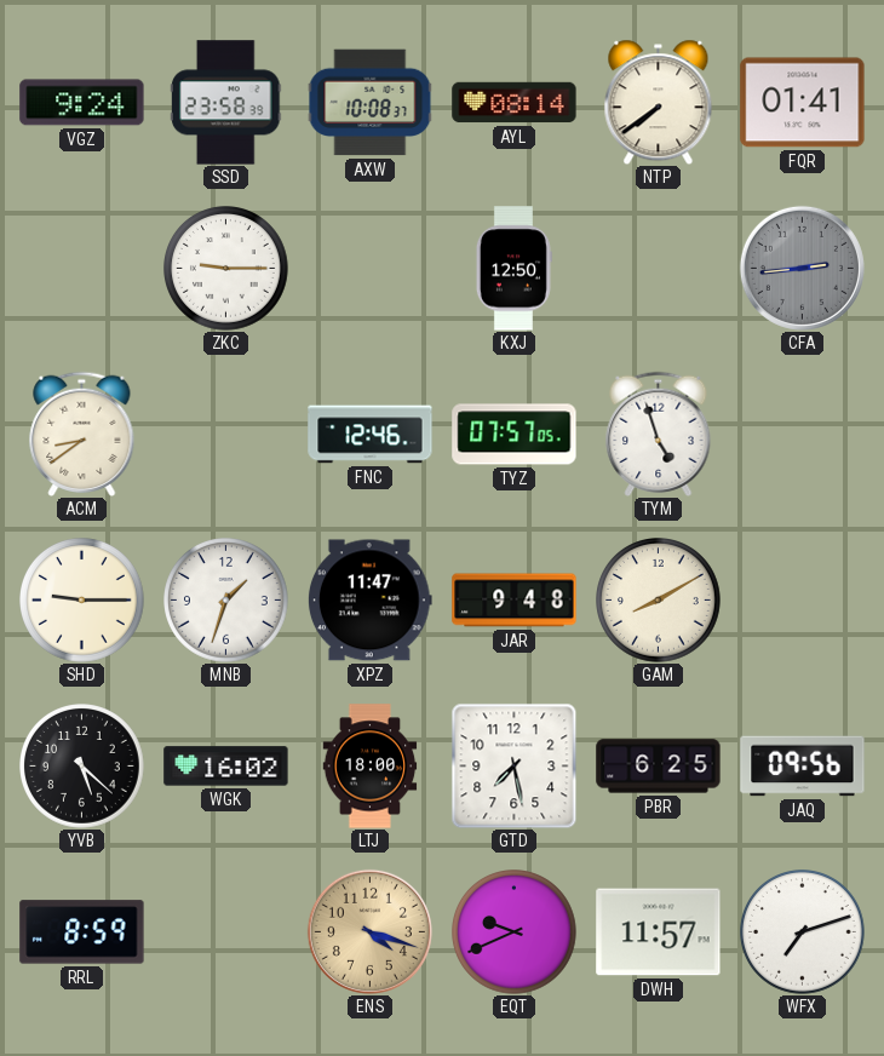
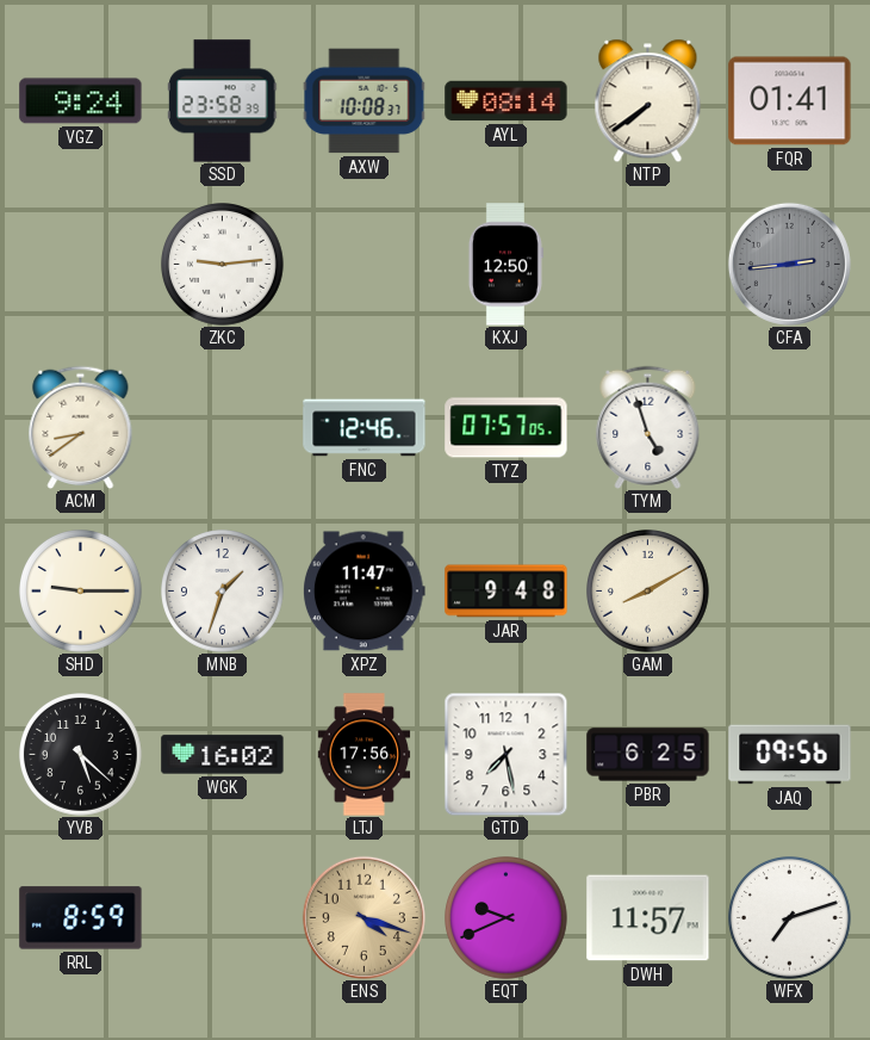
ZKC: 9:15 -> 9:14
LTJ: 18:00 -> 17:56
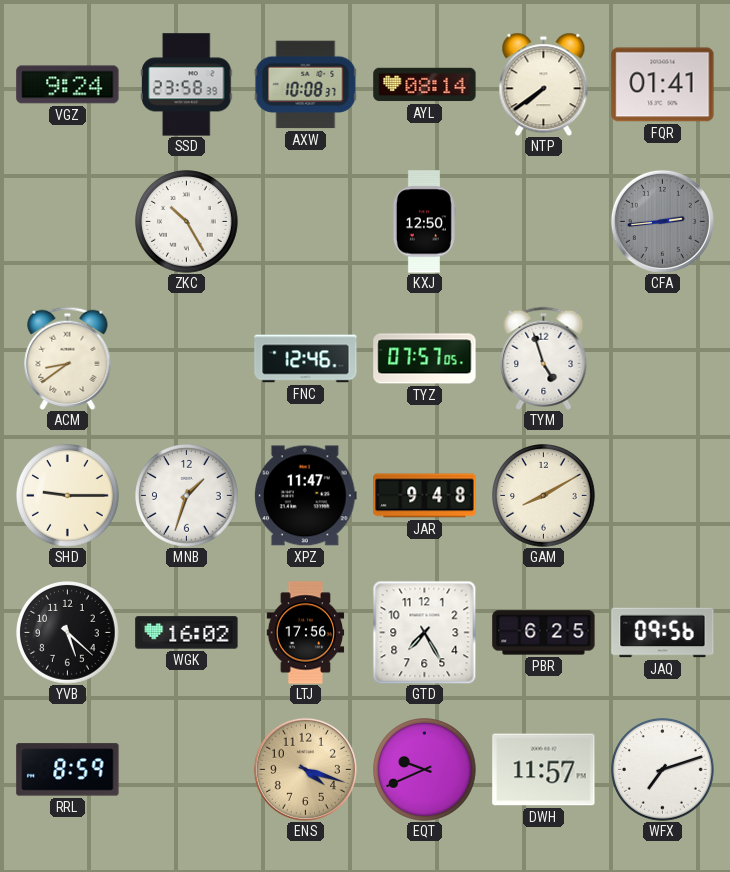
ZKC: 9:14 -> 10:25
GTD: 7:28 -> 7:25
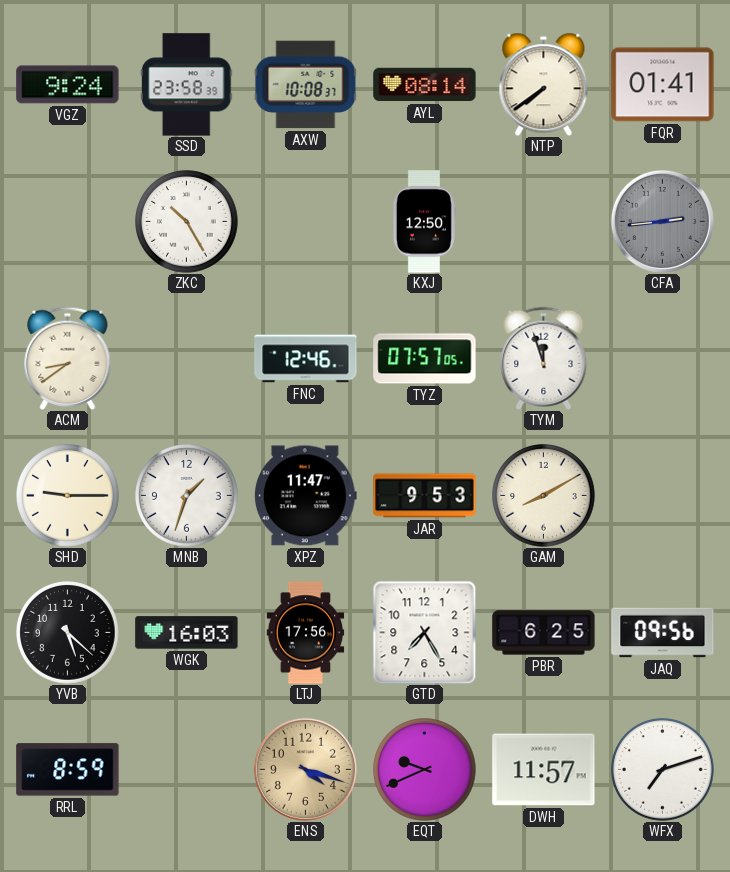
TYM: 4:57 -> 11:57
JAR: 9:48 -> 9:53
WGK: 16:02 -> 16:03
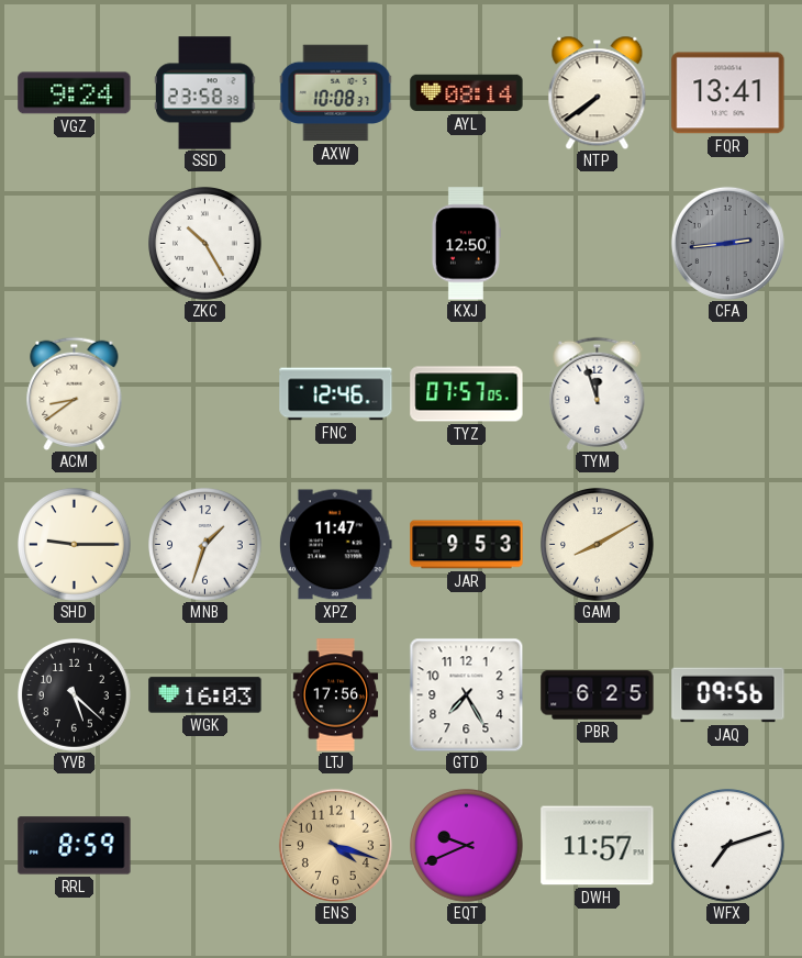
FQR: 01:41 -> 13:41
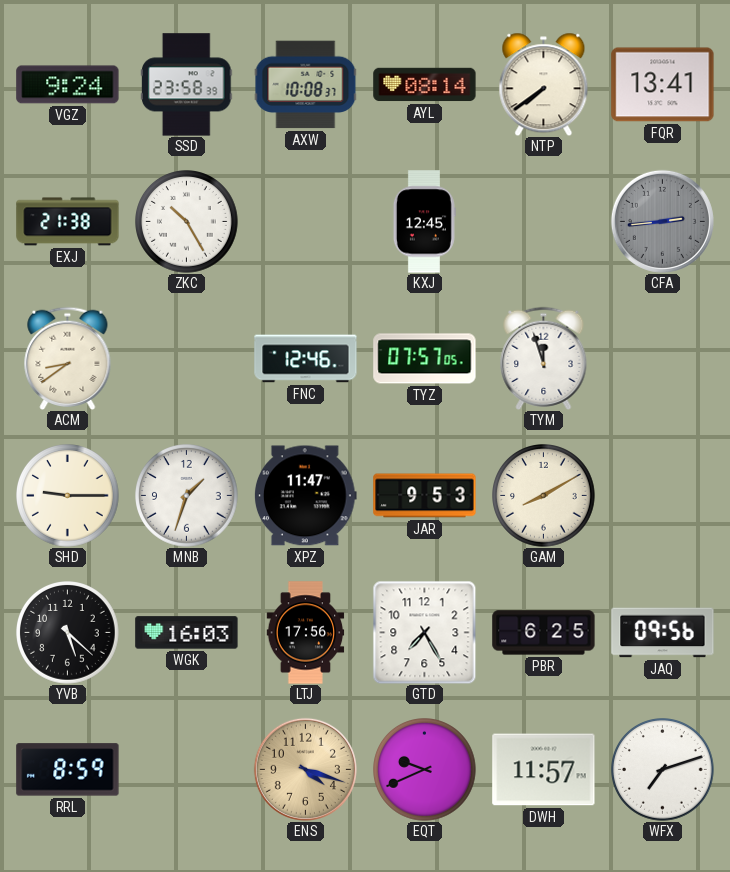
EXJ: none -> 21:38
KXJ: 12:50 -> 12:45
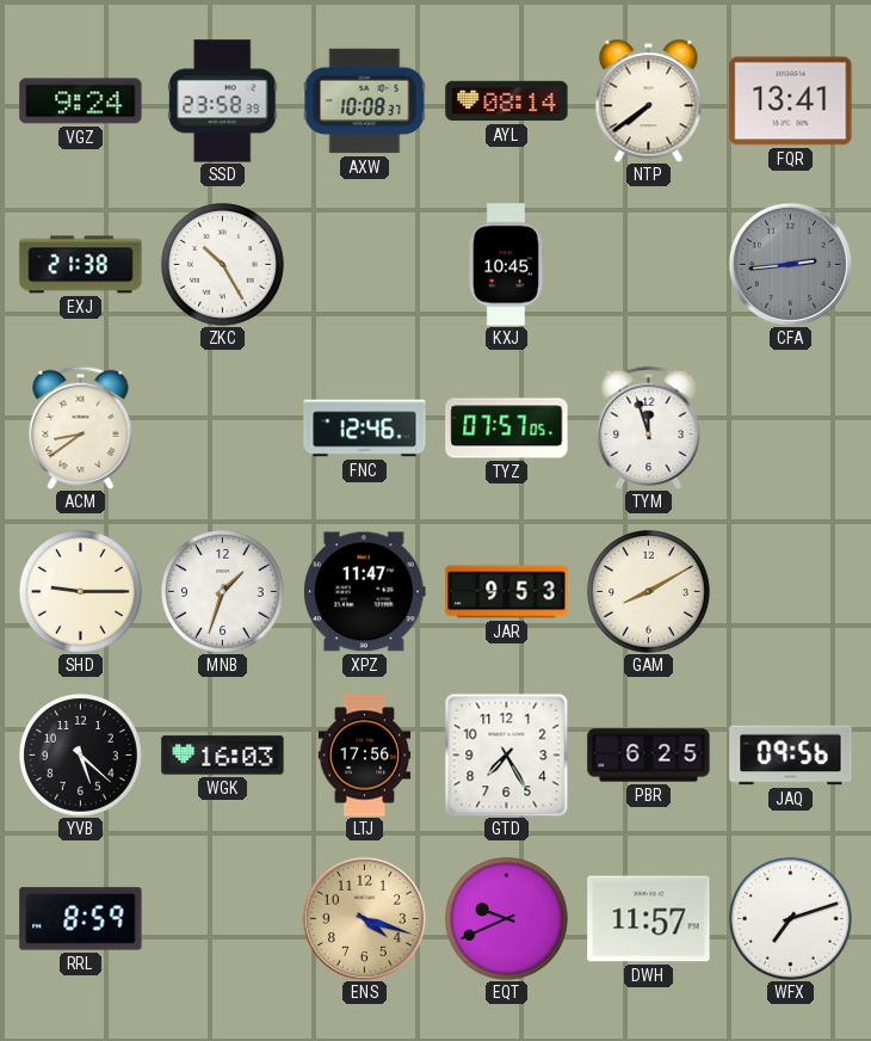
KXJ: 12:45 -> 10:45
